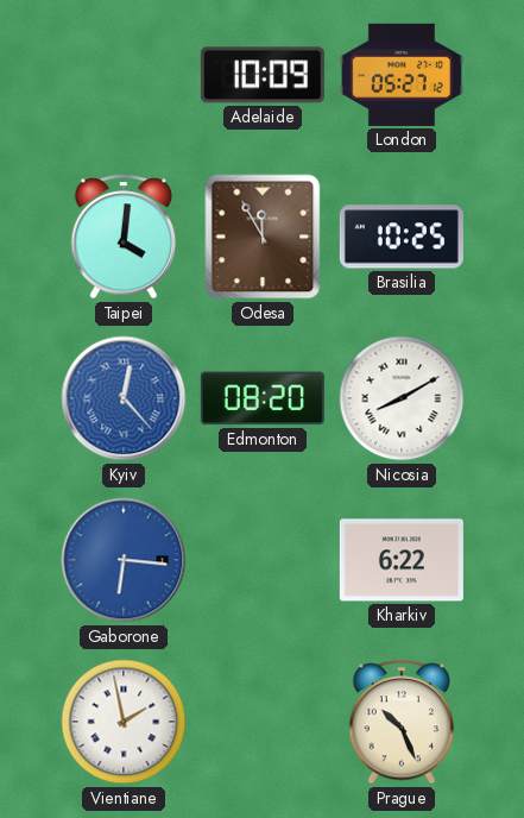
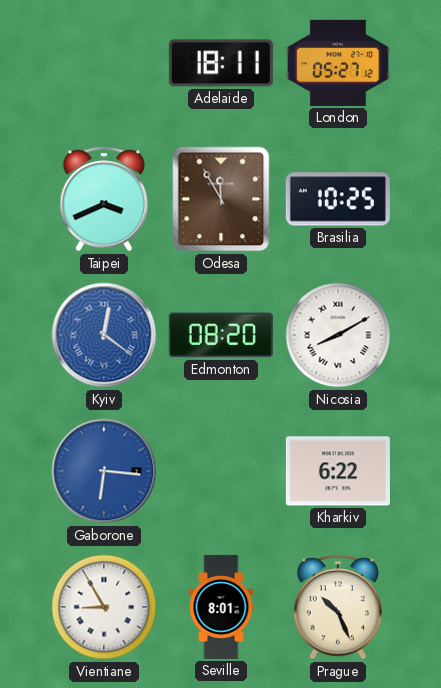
Adelaide: 10:09 -> 18:11
Taipei: 4:01 -> 3:41
Kyiv: 12:23 -> 12:21
Vientiane: 1:58 -> 8:55
Seville: none -> 8:01
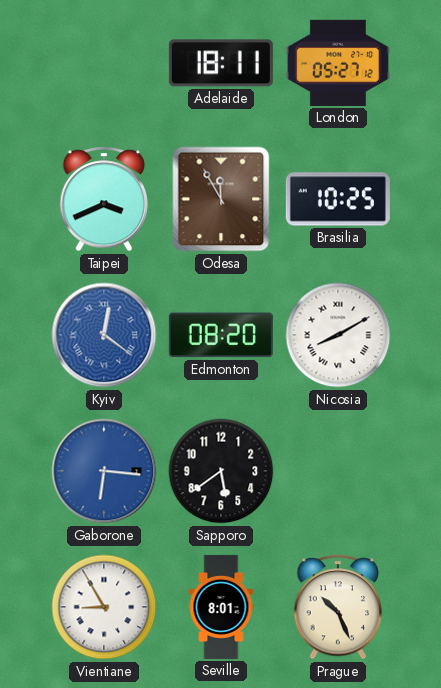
Sapporo: none -> 5:39
Kharkiv: 6:22 -> none
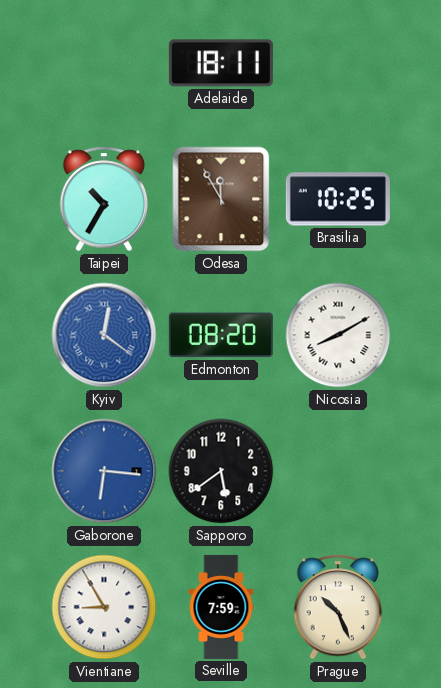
London: 05:27 -> none
Taipei: 3:41 -> 10:35
Seville: 8:01 -> 7:59
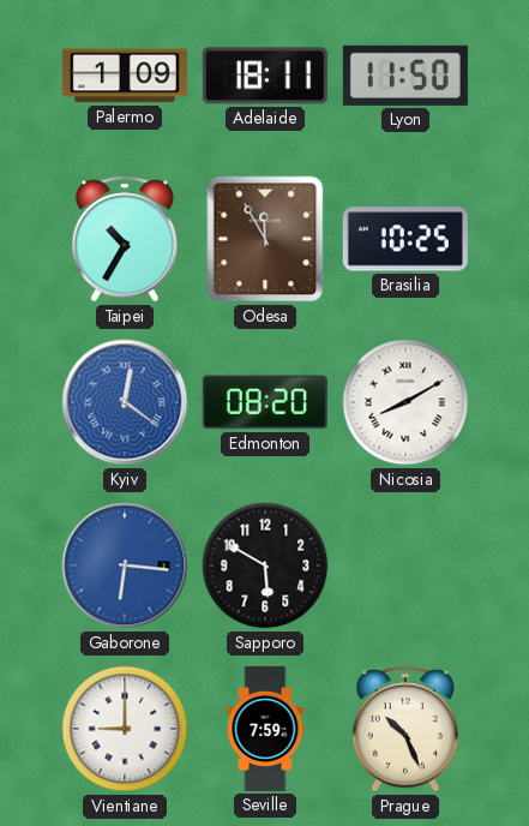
Palermo: none -> 1:09
Lyon: none -> 11:50
Sapporo: 5:39 -> 5:50
Vientiane: 8:55 -> 9:00
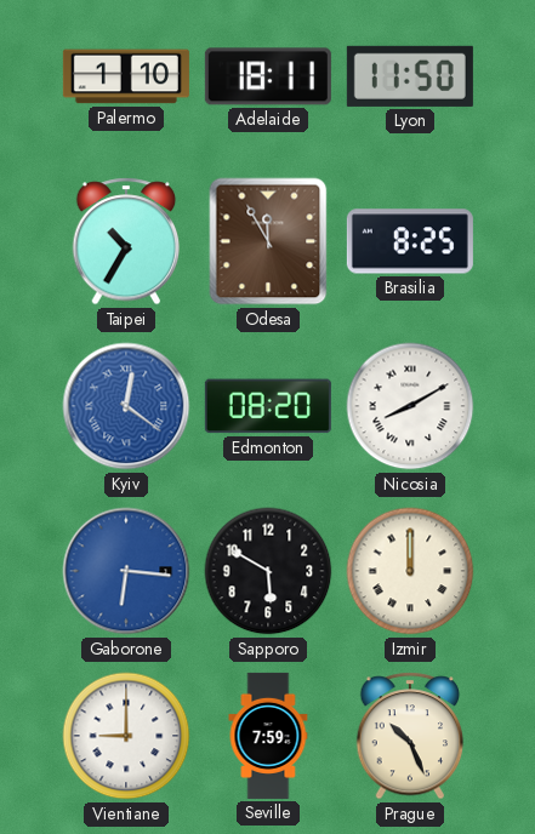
Palermo: 1:09 -> 1:10
Brasilia: 10:25 -> 8:25
Izmir: none -> 12:00
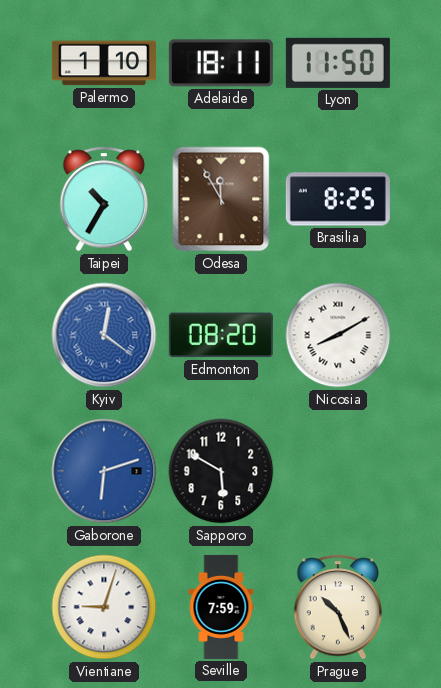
Gaborone: 6:16 -> 6:12
Izmir: 12:00 -> none
Vientiane: 9:00 -> 9:03
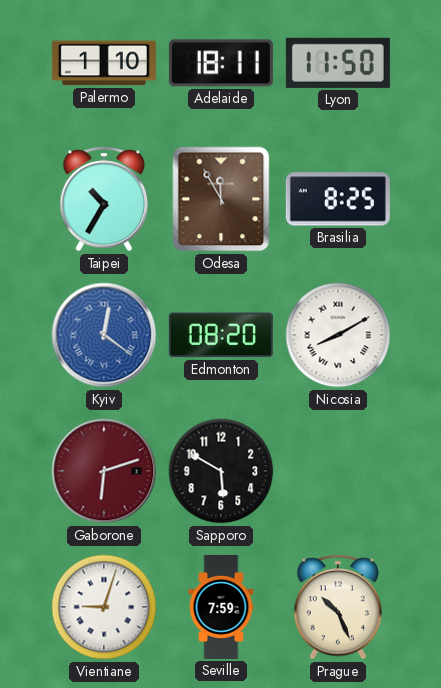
Gaborone dial: blue -> burgundy
